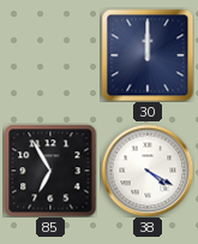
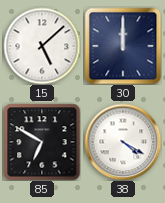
15: none -> 5:08
85: 6:55 -> 6:50
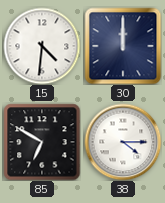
15: 5:08 -> 4:31
38: 4:20 -> 4:15
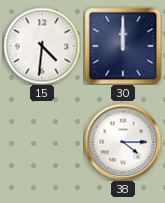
85: 6:50 -> none
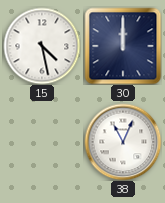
15: 4:31 -> 4:28
38: 4:15 -> 11:04
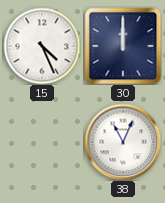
15: 4:28 -> 4:26
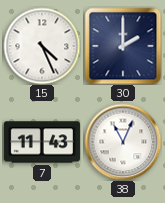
30: 12:00 -> 2:00
7: none -> 11:43
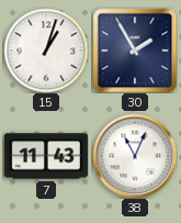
15: 4:26 -> 1:03
30: 2:00 -> 1:55
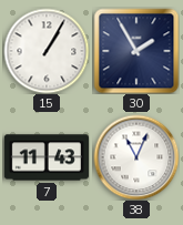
15: 1:03 -> 1:05
